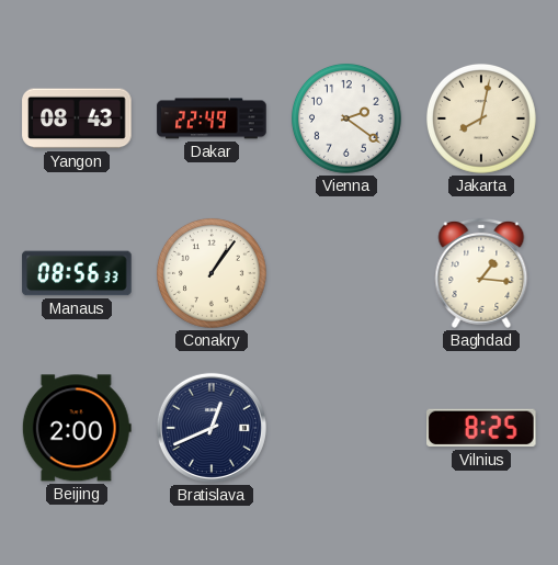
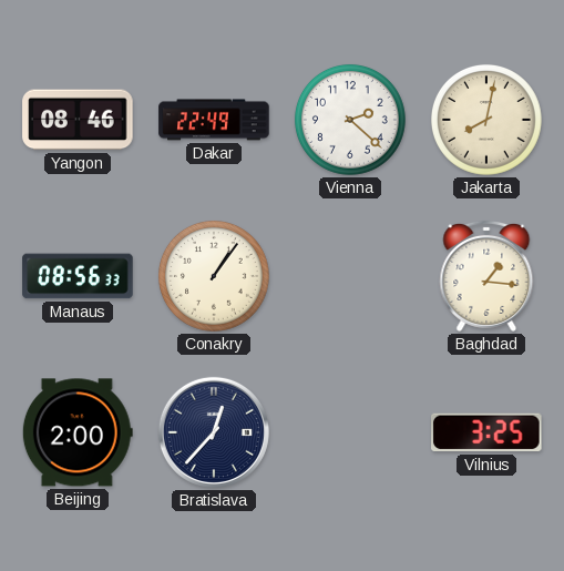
Yangon: 08:43 -> 08:46
Vienna: 2:21 -> 2:22
Bratislava: 12:41 -> 12:37
Vilnius: 8:25 -> 3:25
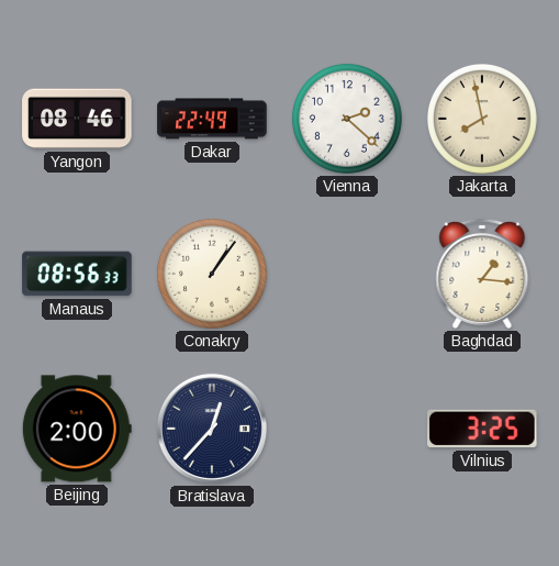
Jakarta: 8:02 -> 7:58
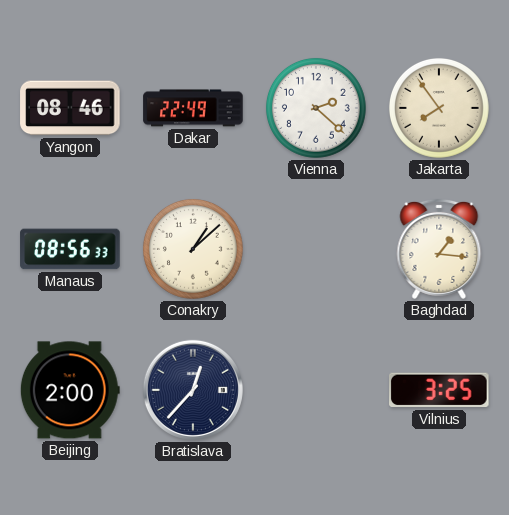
Jakarta: 7:58 -> 7:54
Conakry: 1:06 -> 1:08
